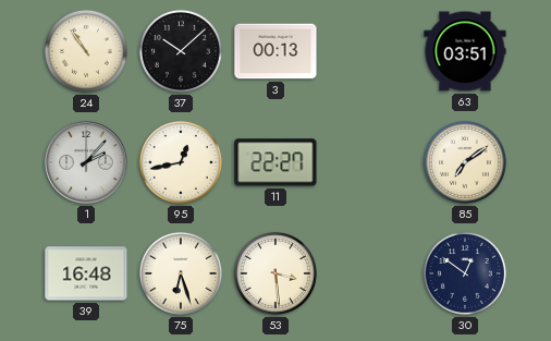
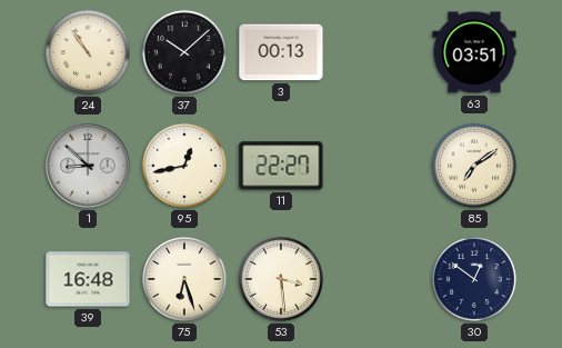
1: 2:07 -> 8:52
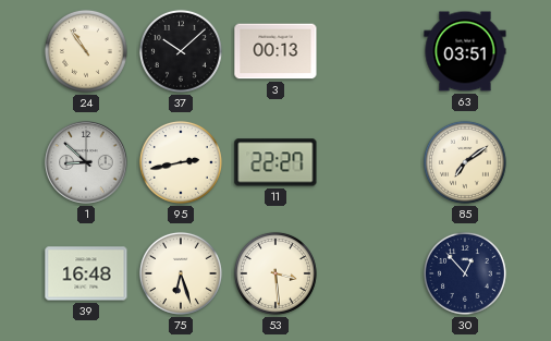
95: 12:43 -> 2:43
30: 12:51 -> 12:53
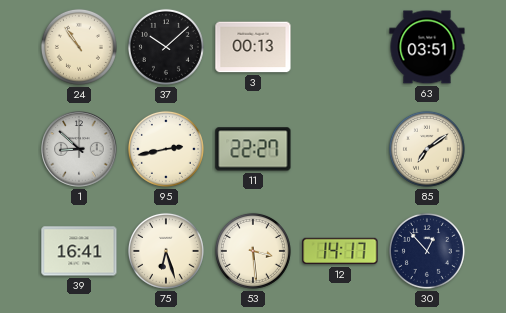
39: 16:48 -> 16:41
12: none -> 14:17
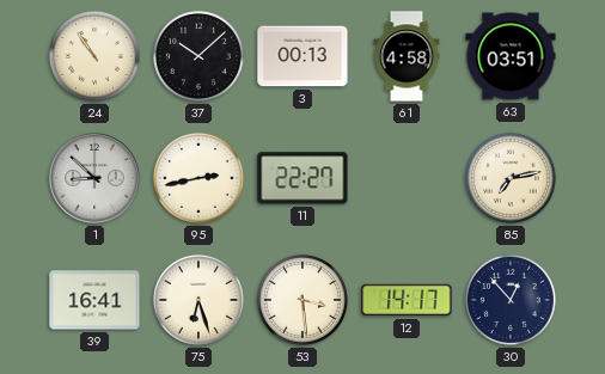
61: none -> 4:58
85: 7:09 -> 7:13
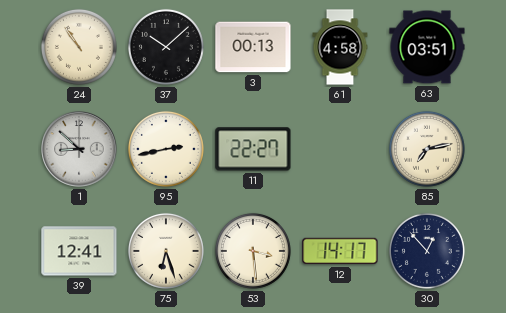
39: 16:41 -> 12:41
